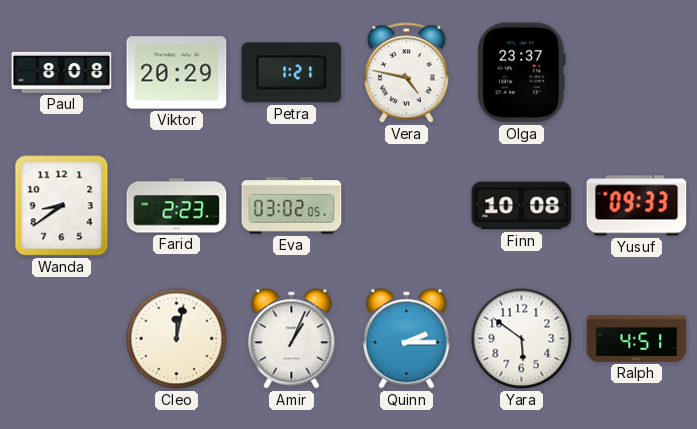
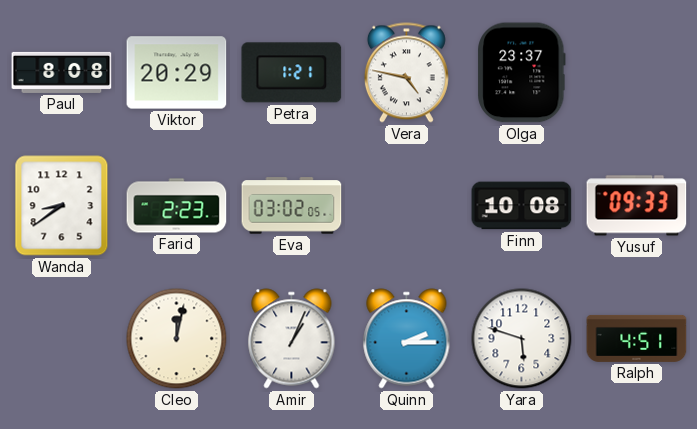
Yara: 5:51 -> 5:48
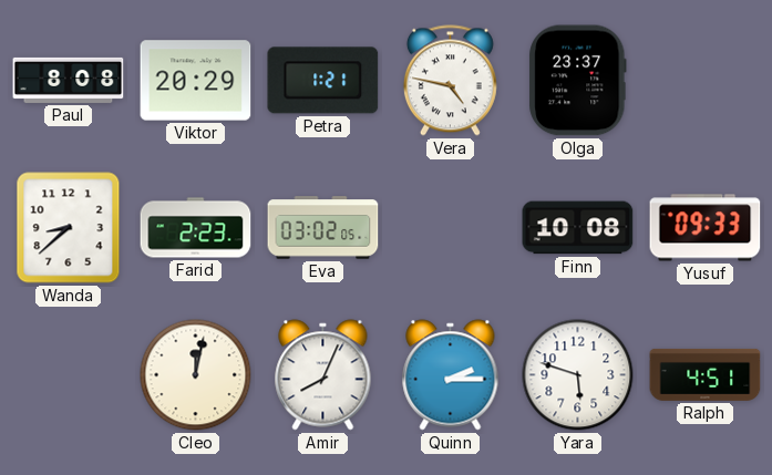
Wanda: 8:39 -> 8:38
Amir: 1:04 -> 8:04
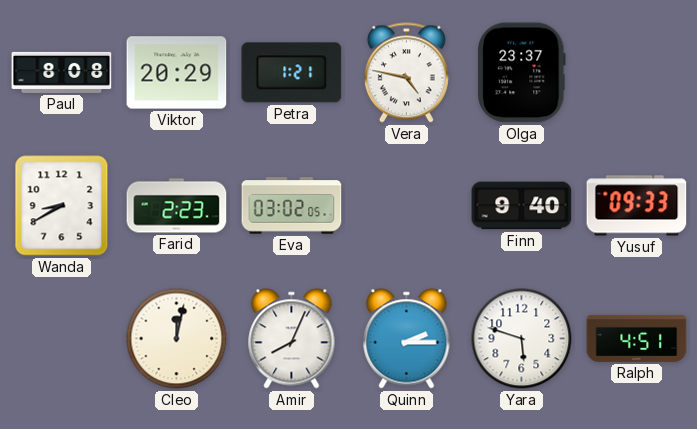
Wanda: 8:38 -> 8:40
Finn: 10:08 -> 9:40
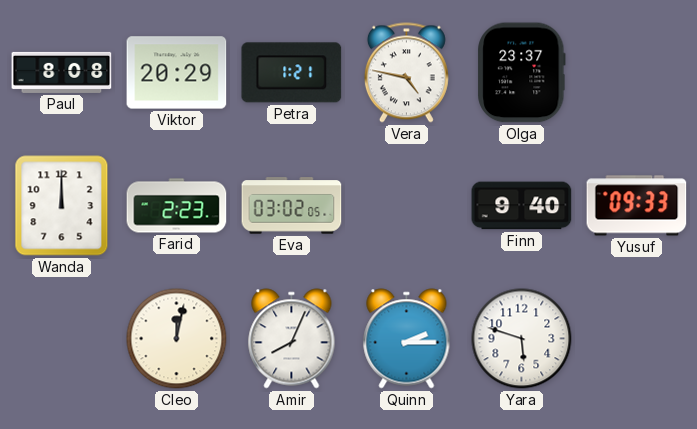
Wanda: 8:40 -> 12:00
Ralph: 4:51 -> none
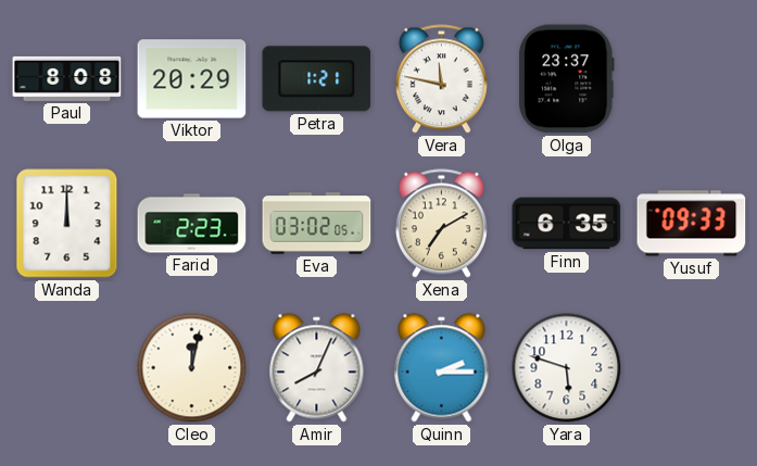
Vera: 4:47 -> 11:47
Xena: none -> 7:10
Finn: 9:40 -> 6:35
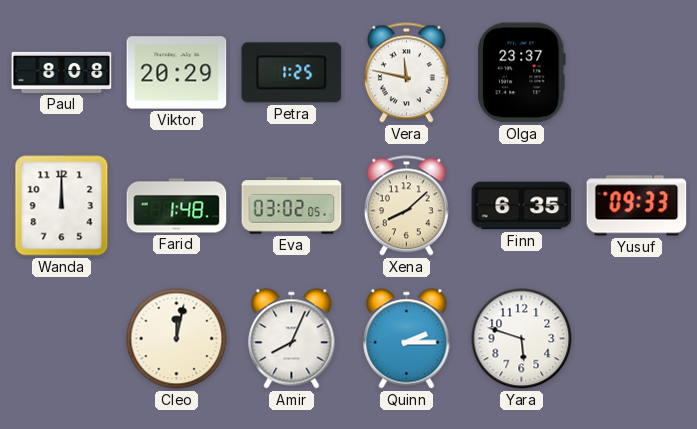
Petra: 1:21 -> 1:25
Farid: 2:23 -> 1:48
Xena: 7:10 -> 8:08
